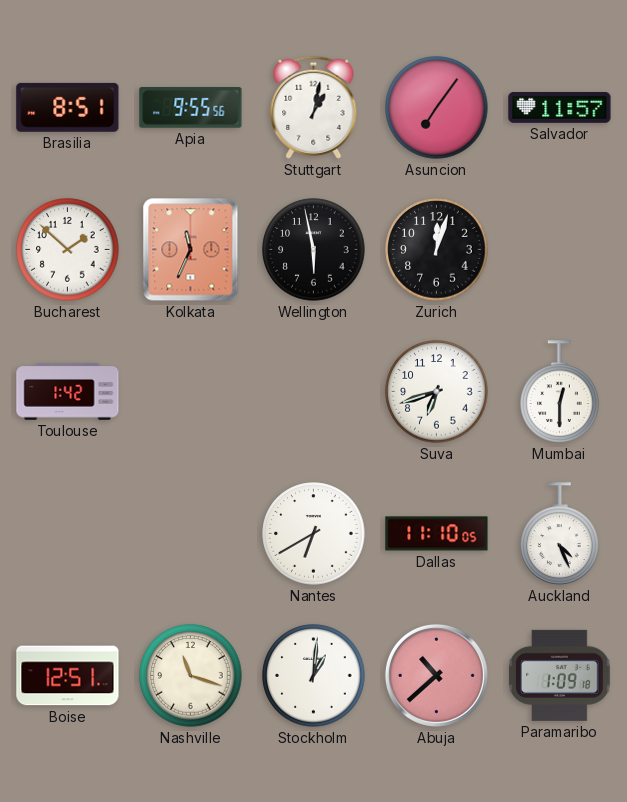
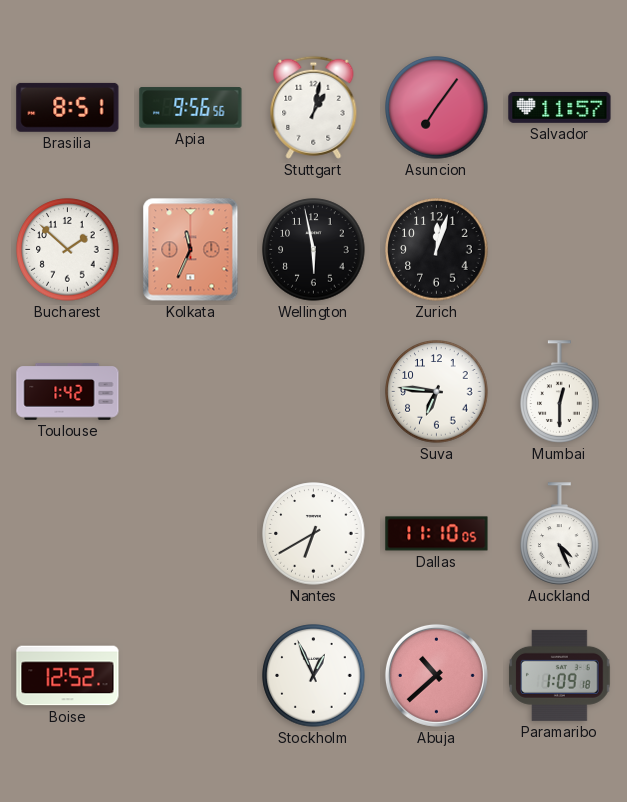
Apia: 9:55 -> 9:56
Suva: 6:42 -> 6:46
Boise: 12:51 -> 12:52
Nashville: 11:18 -> none
Stockholm: 1:01 -> 12:56
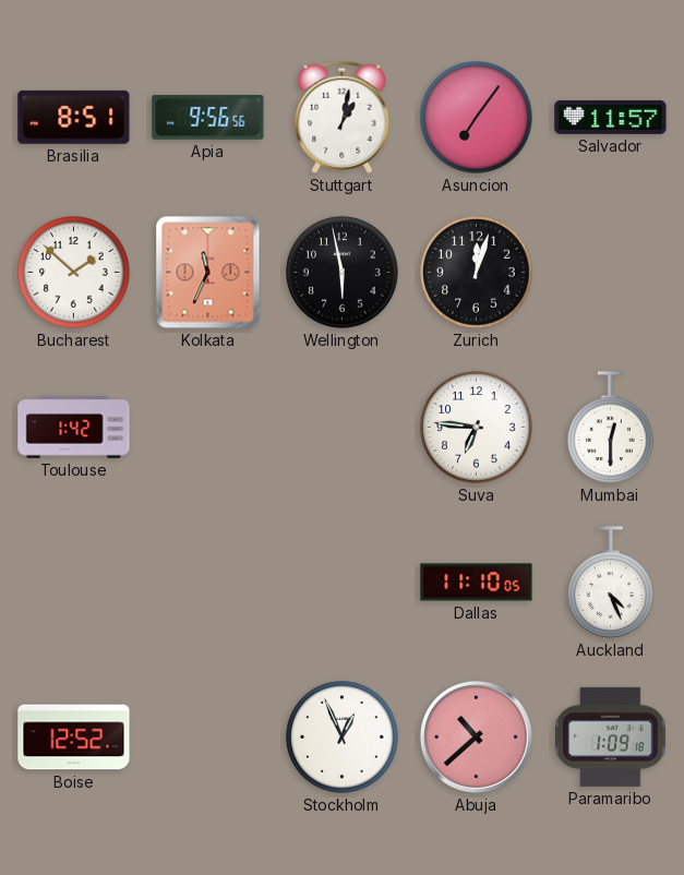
Nantes: 6:40 -> none
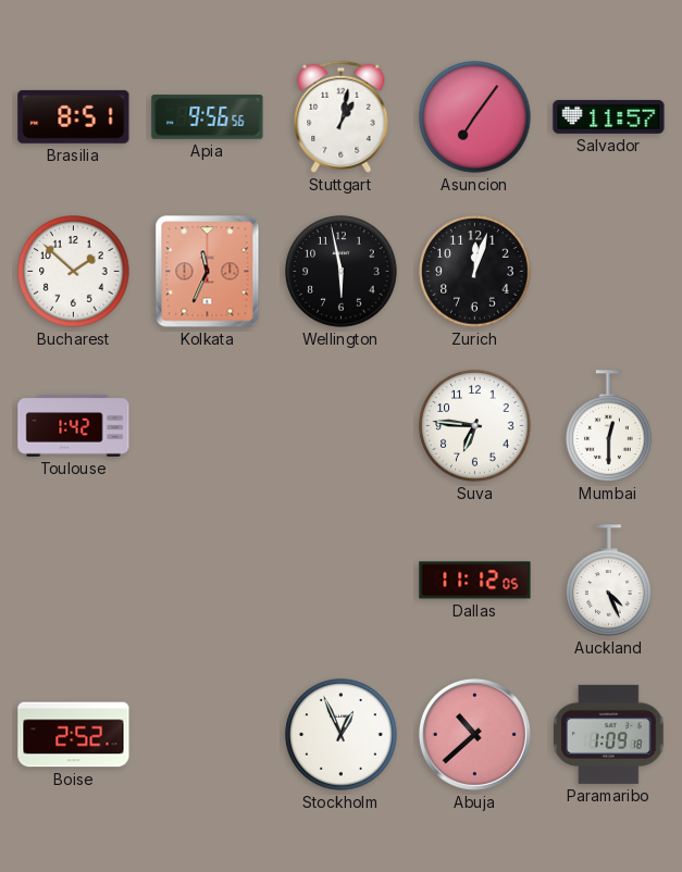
Dallas: 11:10 -> 11:12
Boise: 12:52 -> 2:52
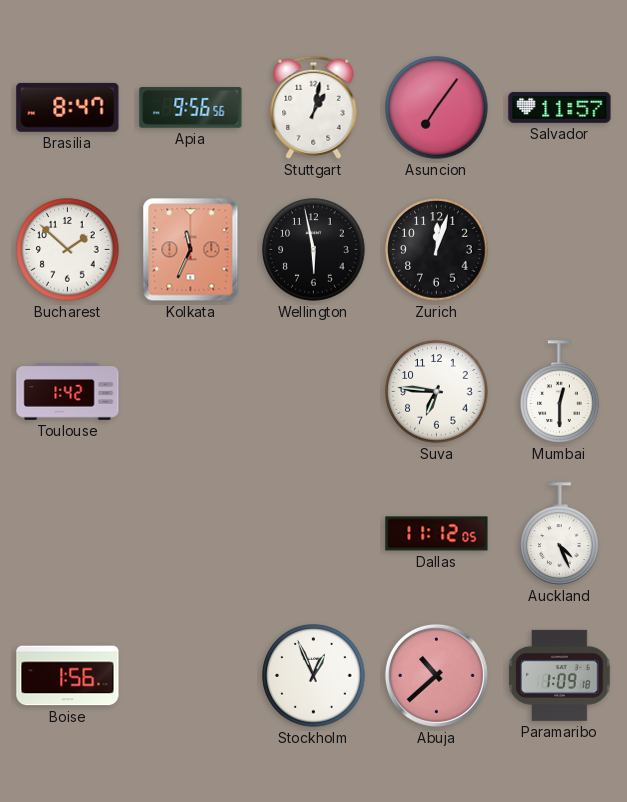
Brasilia: 8:51 -> 8:47
Boise: 2:52 -> 1:56
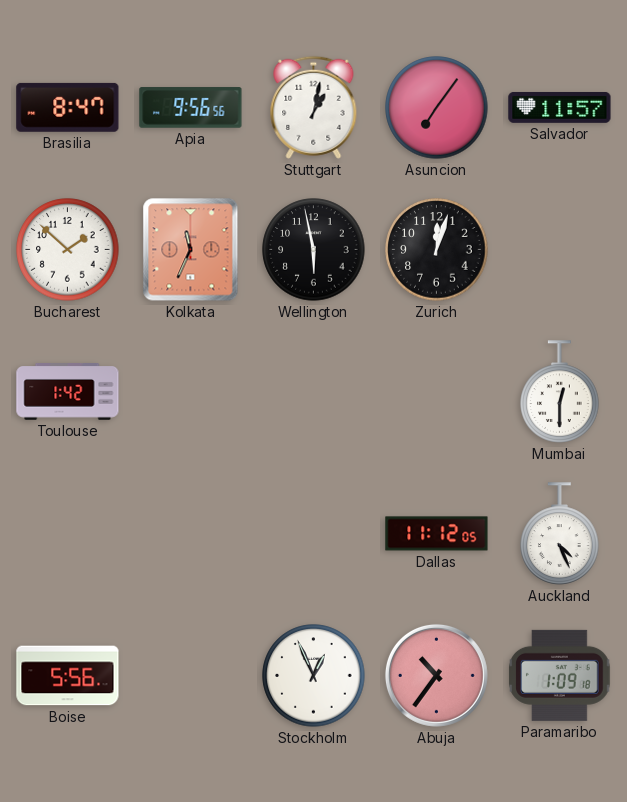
Suva: 6:46 -> none
Boise: 1:56 -> 5:56
Abuja: 10:38 -> 10:36
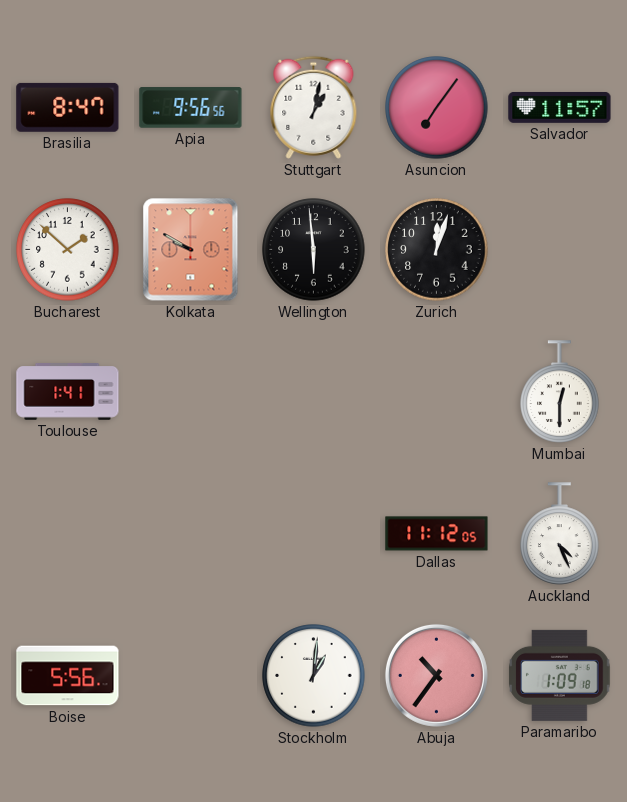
Kolkata: 11:34 -> 9:50
Wellington: 5:58 -> 5:59
Toulouse: 1:42 -> 1:41
Stockholm: 12:56 -> 1:01
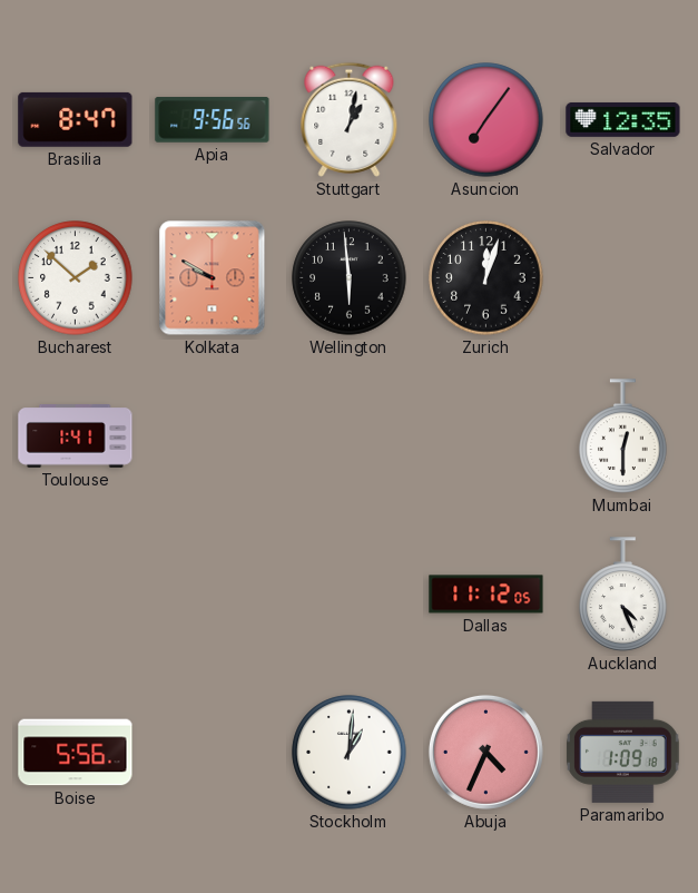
Salvador: 11:57 -> 12:35
Abuja: 10:36 -> 4:34
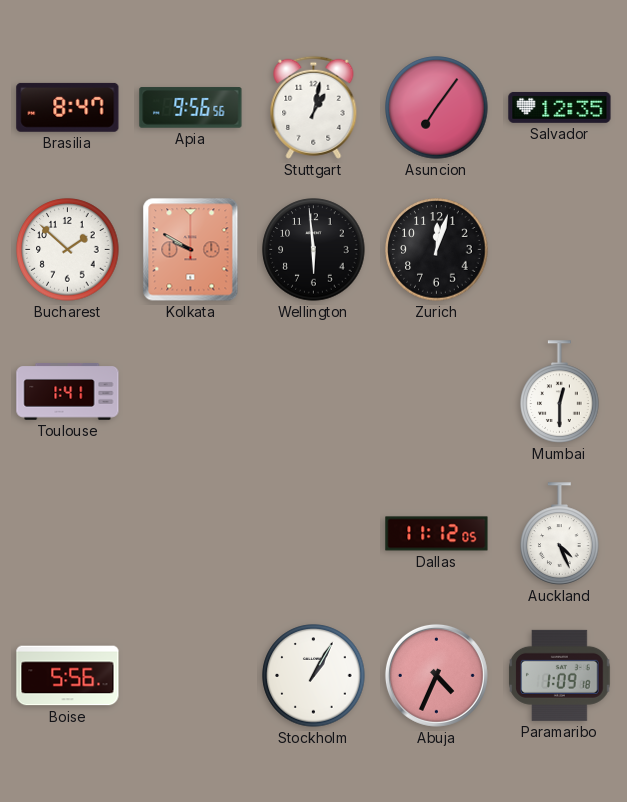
Stockholm: 1:01 -> 1:05
